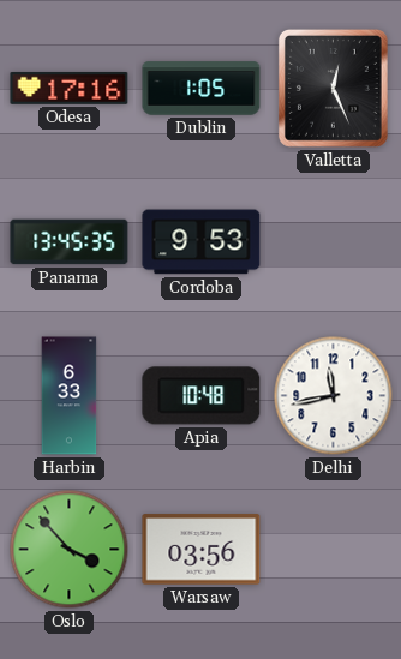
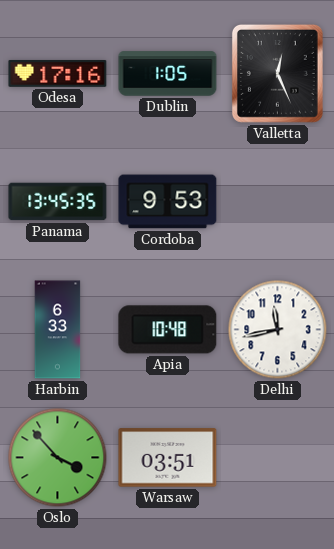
Warsaw: 03:56 -> 03:51
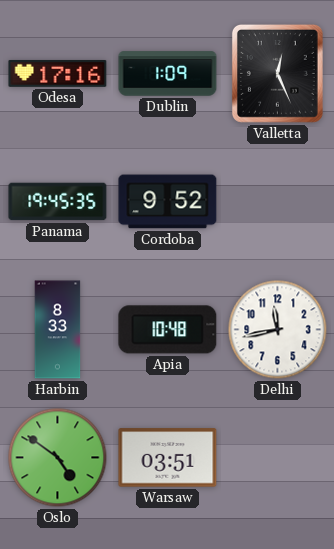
Dublin: 1:05 -> 1:09
Panama: 13:45 -> 19:45
Cordoba: 9:53 -> 9:52
Harbin: 6:33 -> 8:33
Oslo: 3:53 -> 4:51
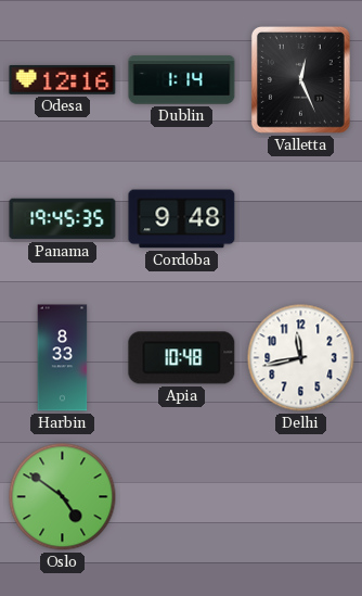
Odesa: 17:16 -> 12:16
Dublin: 1:09 -> 1:14
Cordoba: 9:52 -> 9:48
Warsaw: 03:51 -> none
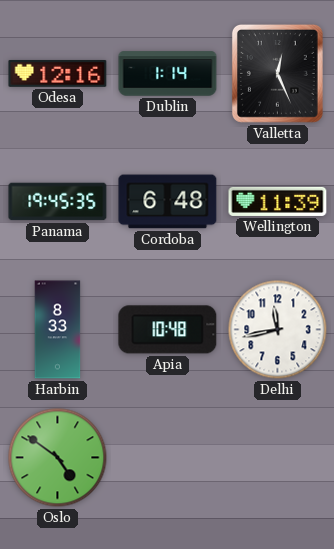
Cordoba: 9:48 -> 6:48
Wellington: none -> 11:39
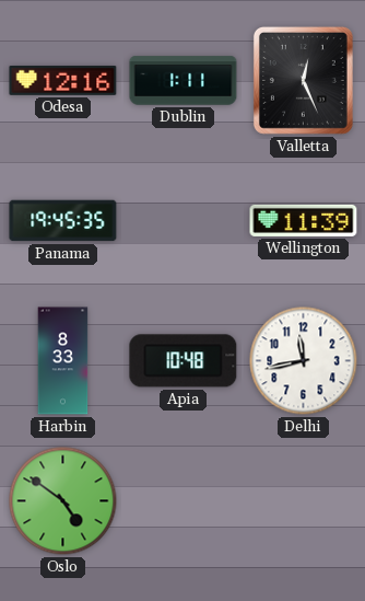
Dublin: 1:14 -> 1:11
Cordoba: 6:48 -> none
